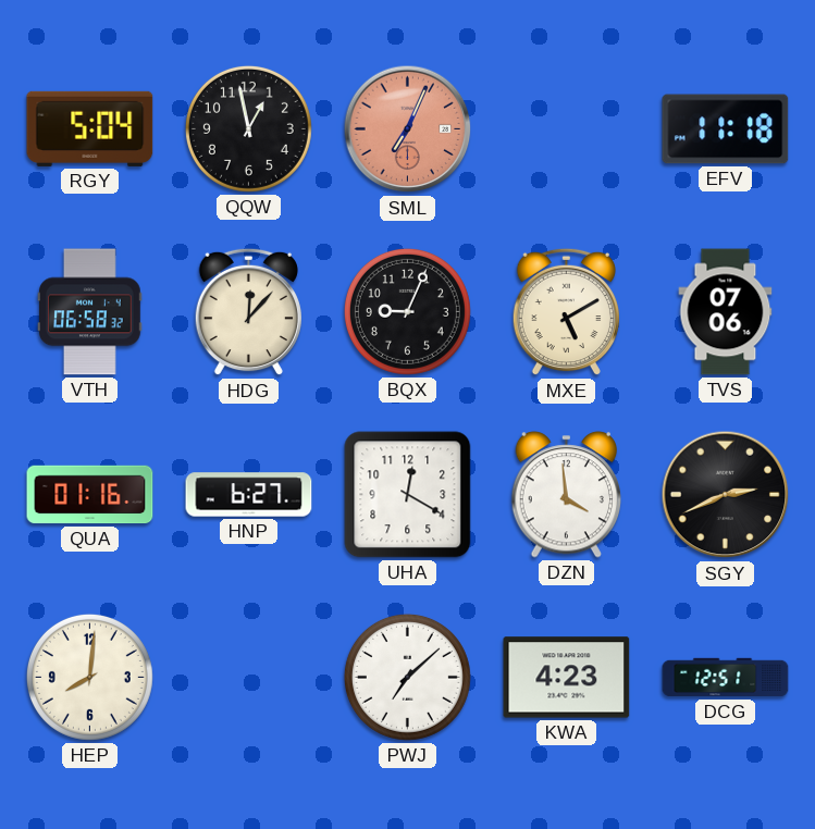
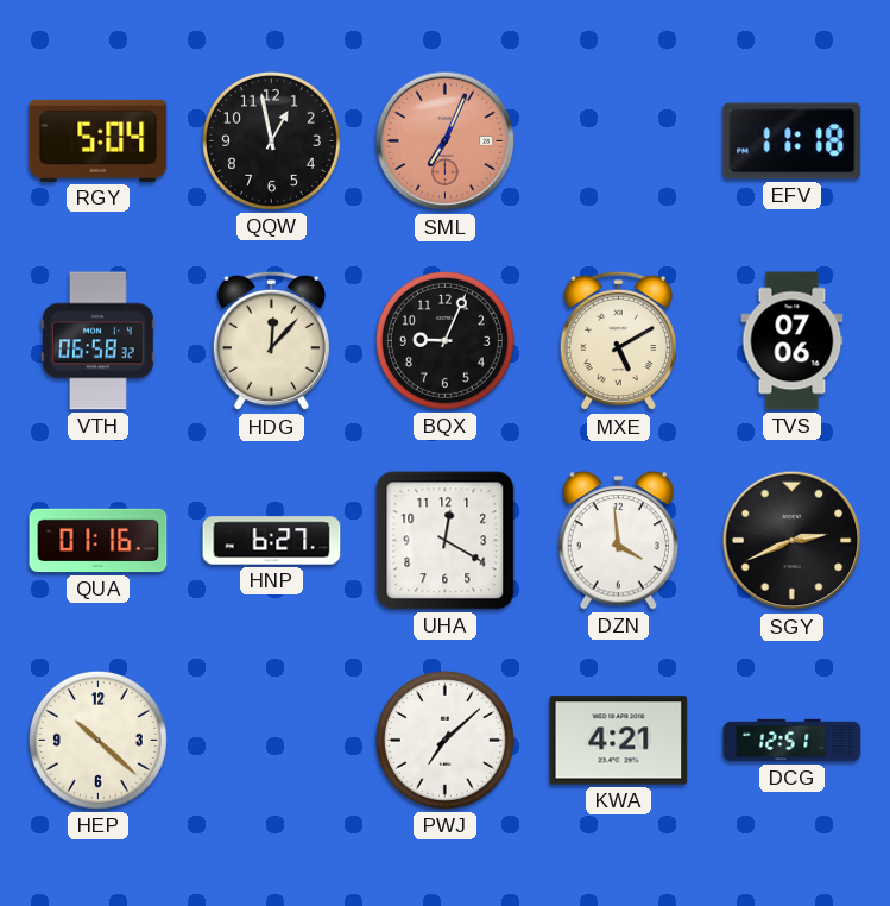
HEP: 8:01 -> 10:22
KWA: 4:23 -> 4:21
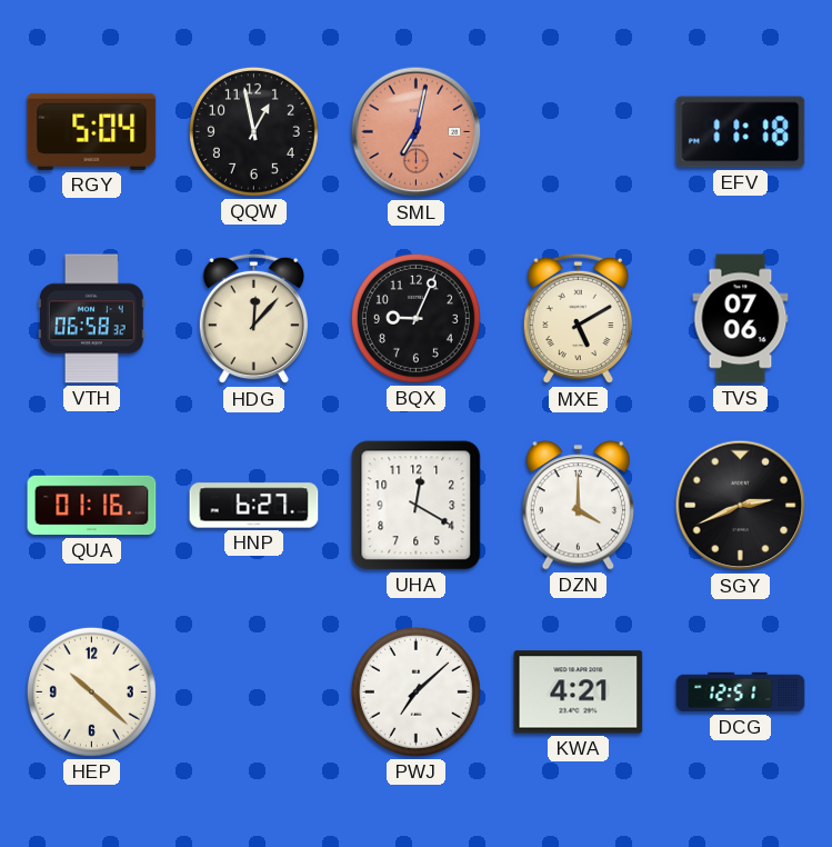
SML: 7:04 -> 7:02
DZN: 3:59 -> 4:00
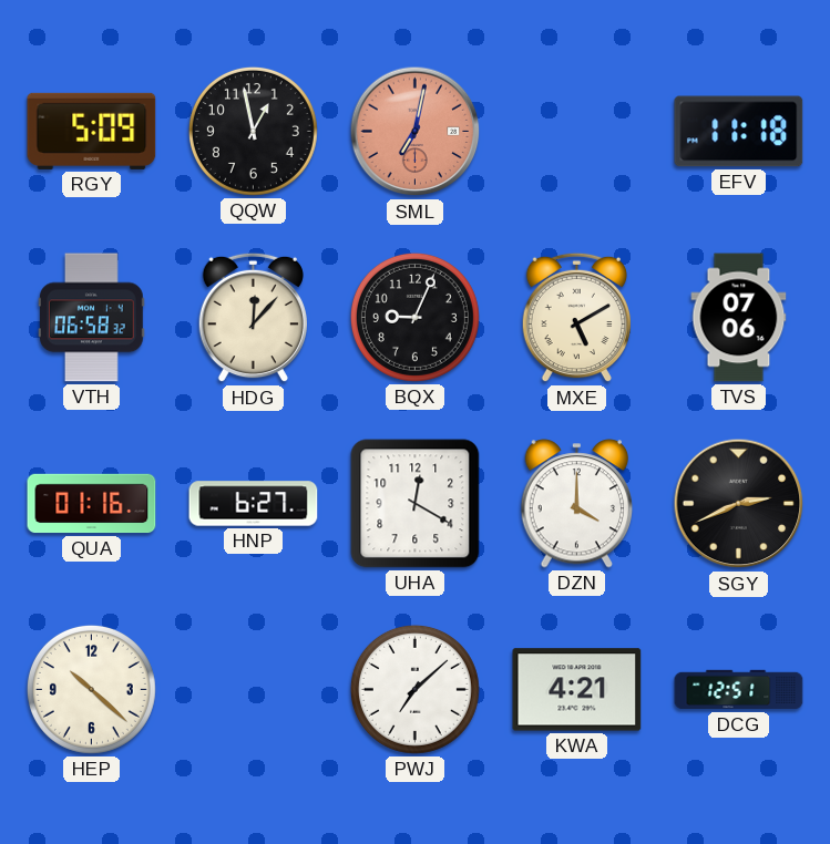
RGY: 5:04 -> 5:09
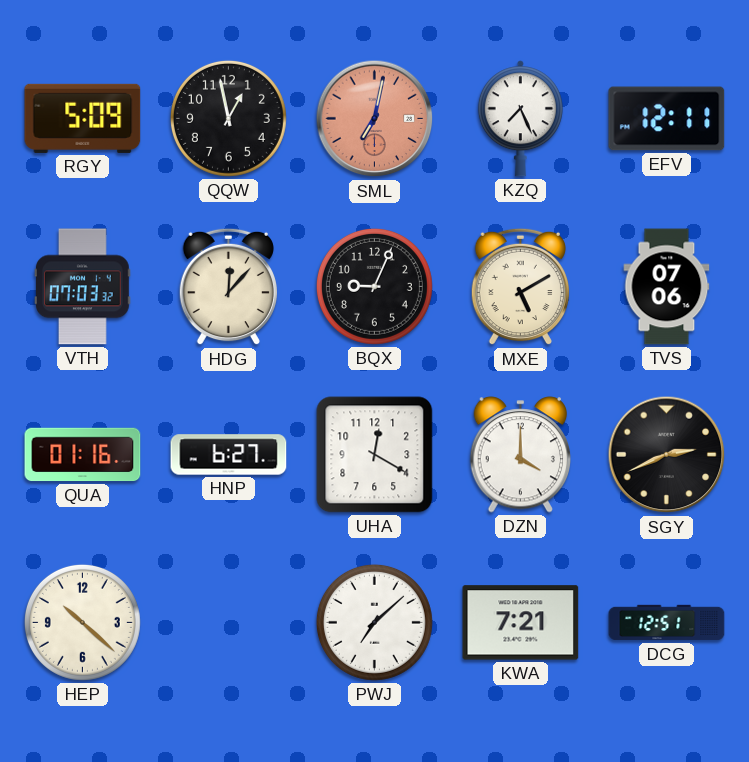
KZQ: none -> 7:26
EFV: 11:18 -> 12:11
VTH: 06:58 -> 07:03
KWA: 4:21 -> 7:21
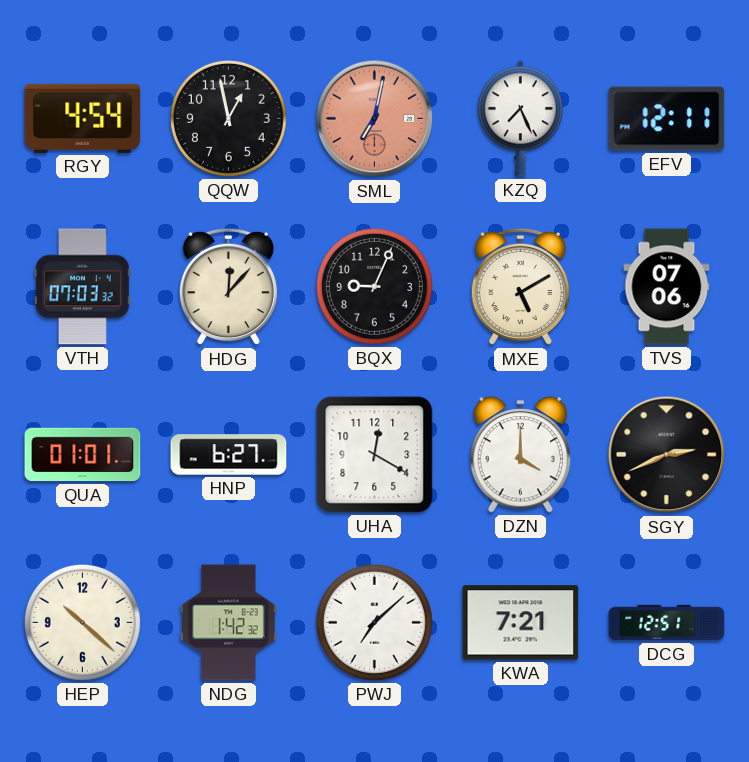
RGY: 5:09 -> 4:54
QUA: 01:16 -> 01:01
NDG: none -> 1:42
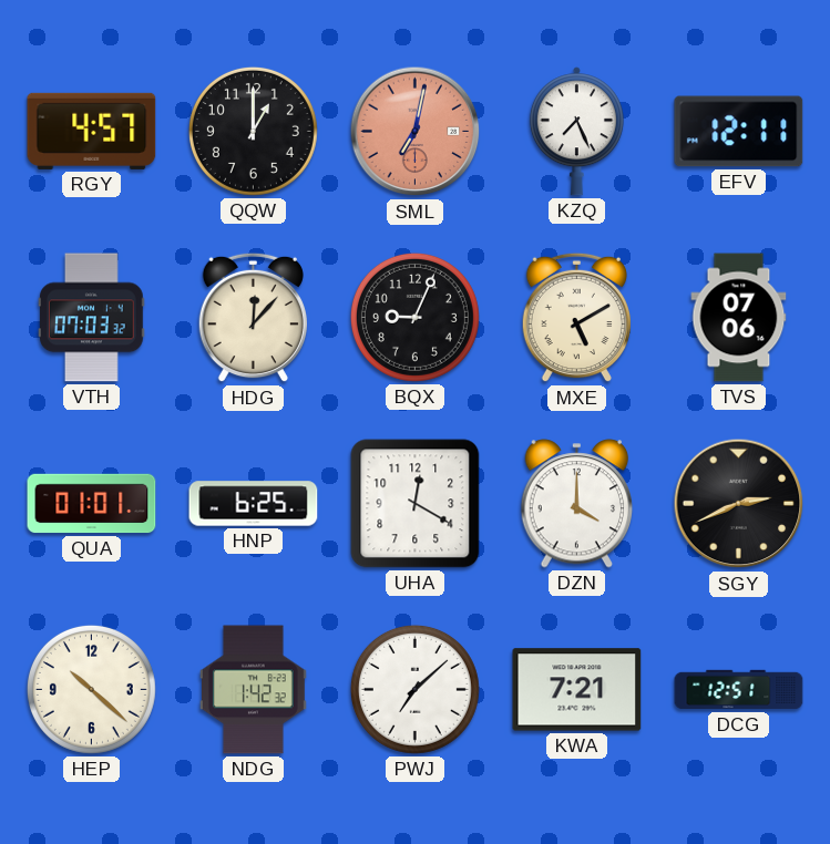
RGY: 4:54 -> 4:57
QQW: 12:58 -> 1:00
HNP: 6:27 -> 6:25
